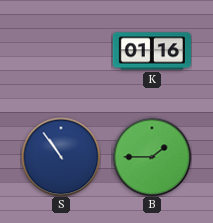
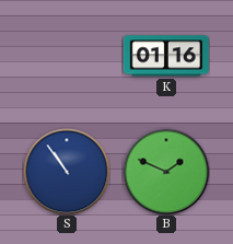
B: 1:45 -> 1:49
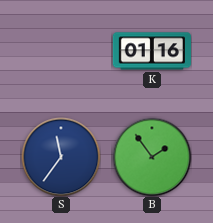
S: 10:54 -> 11:36
B: 1:49 -> 1:54
